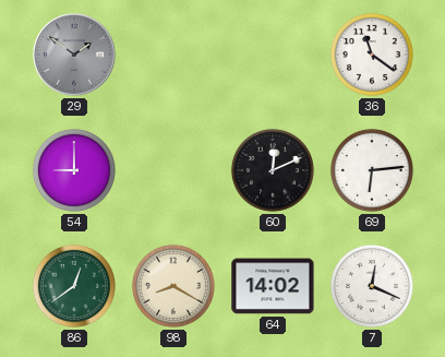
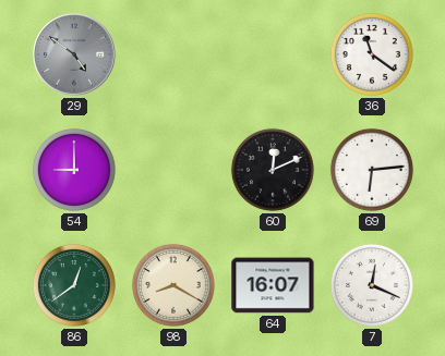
29: 1:51 -> 4:51
64: 14:02 -> 16:07
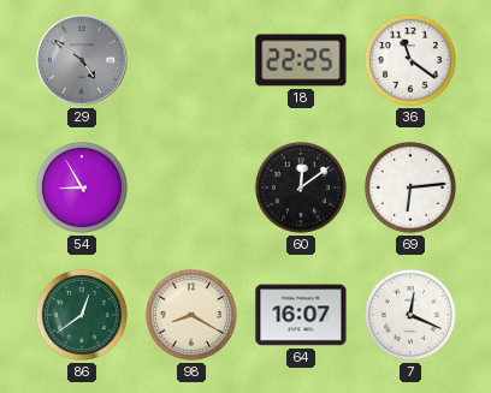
18: none -> 22:25
54: 9:00 -> 8:55
60: 12:11 -> 12:09
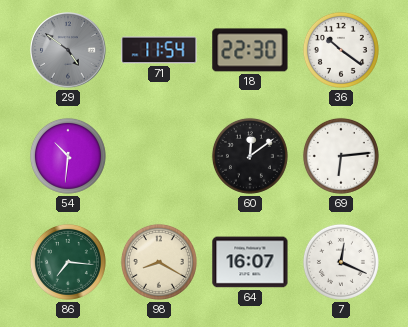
71: none -> 11:54
18: 22:25 -> 22:30
36: 11:21 -> 10:21
54: 8:55 -> 10:31
86: 12:39 -> 7:16
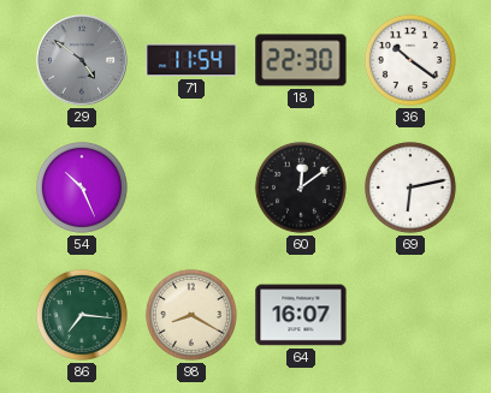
54: 10:31 -> 10:26
69: 6:14 -> 6:13
7: 12:19 -> none
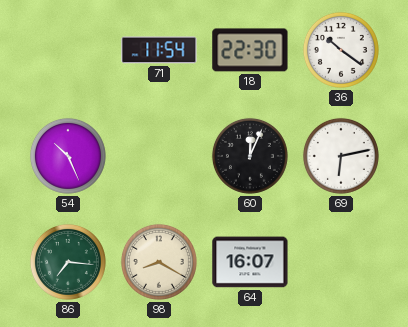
29: 4:51 -> none
60: 12:09 -> 12:04
